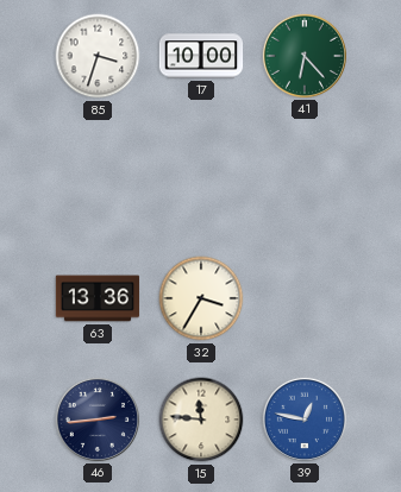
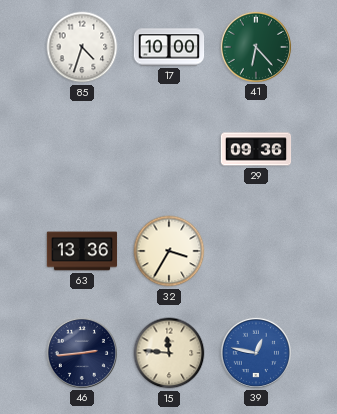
85: 3:33 -> 4:33
29: none -> 09:36
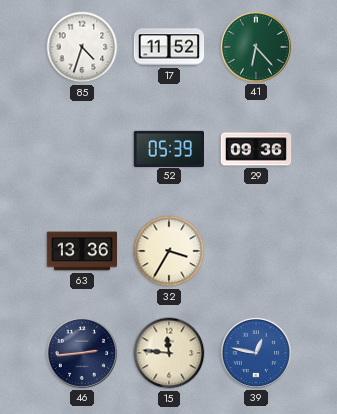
17: 10:00 -> 11:52
52: none -> 05:39
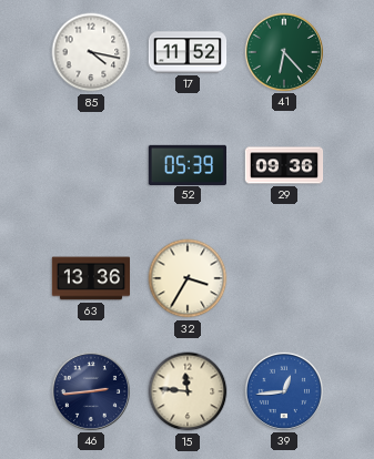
85: 4:33 -> 4:17
39: 12:47 -> 12:44
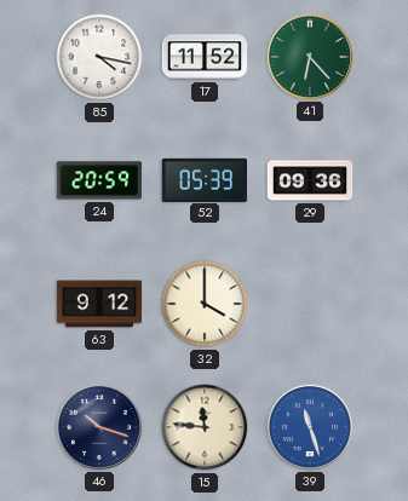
24: none -> 20:59
63: 13:36 -> 9:12
32: 3:35 -> 4:00
46: 2:44 -> 10:18
39: 12:44 -> 11:27
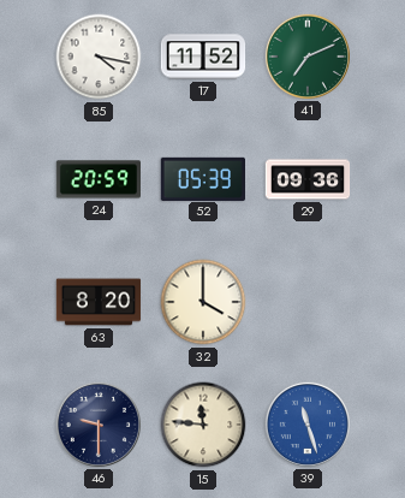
41: 6:23 -> 7:11
63: 9:12 -> 8:20
46: 10:18 -> 9:30
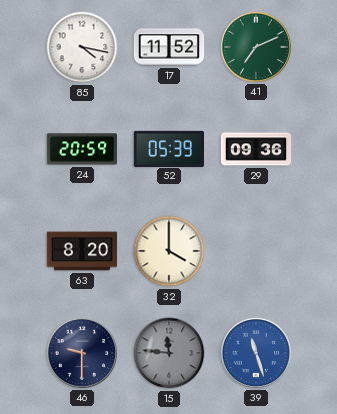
15 dial: cream -> grey
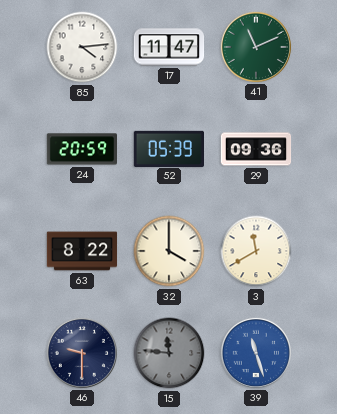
85: 4:17 -> 4:14
17: 11:52 -> 11:47
41: 7:11 -> 11:11
63: 8:20 -> 8:22
3: none -> 11:40
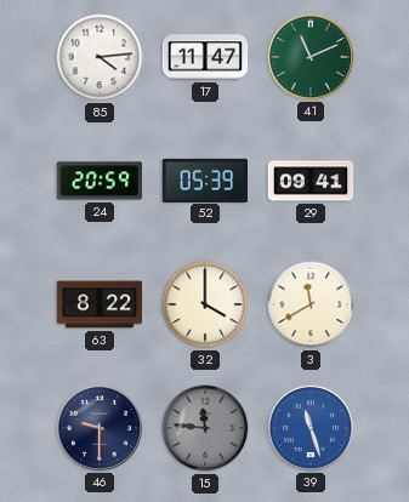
29: 09:36 -> 09:41
